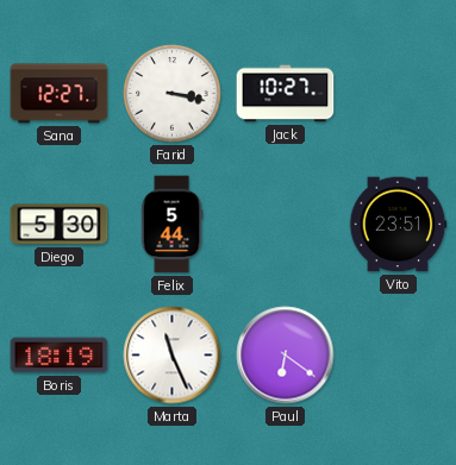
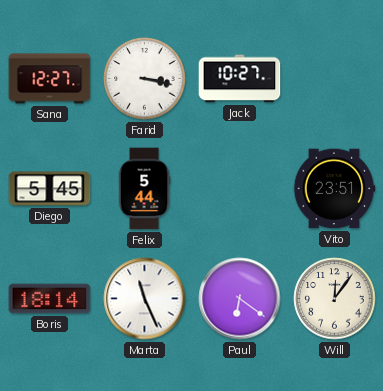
Diego: 5:30 -> 5:45
Boris: 18:19 -> 18:14
Will: none -> 12:06
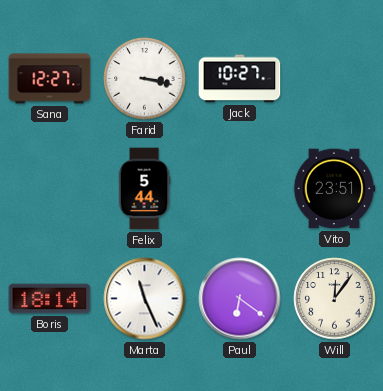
Diego: 5:45 -> none
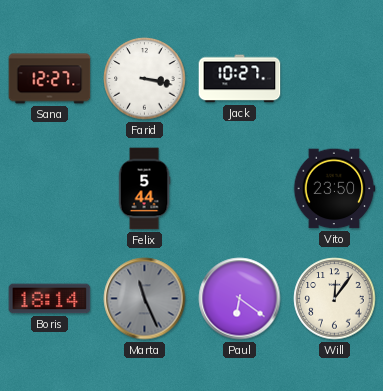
Vito: 23:51 -> 23:50
Marta dial: white -> grey
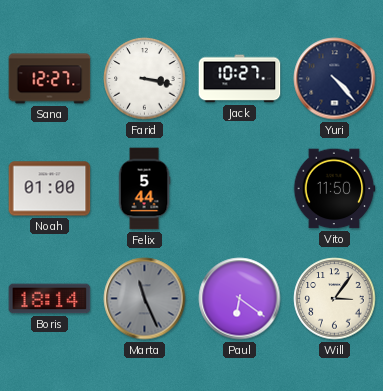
Yuri: none -> 4:23
Noah: none -> 01:00
Vito: 23:50 -> 11:50
Will: 12:06 -> 3:06
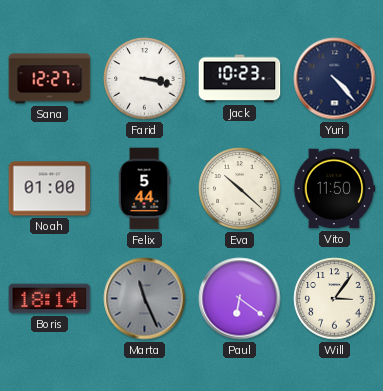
Jack: 10:27 -> 10:23
Eva: none -> 10:22
